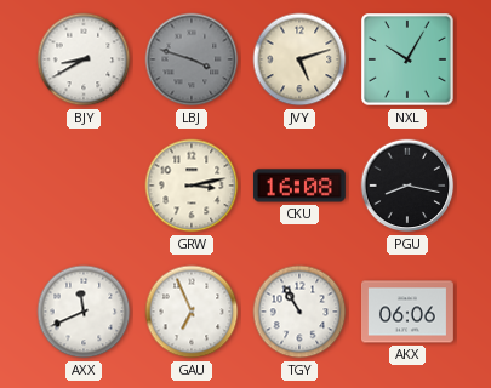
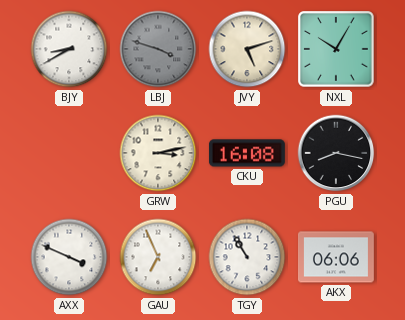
AXX: 11:41 -> 3:49
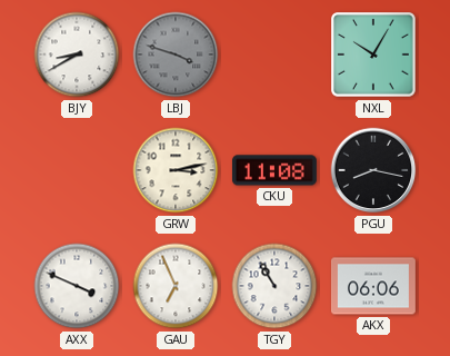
JVY: 5:12 -> none
CKU: 16:08 -> 11:08
